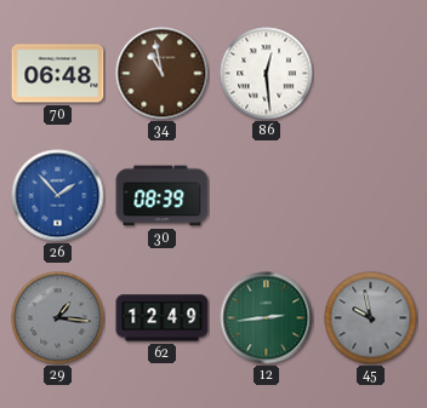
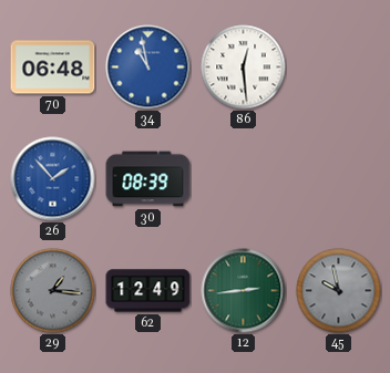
34 dial: brown -> blue
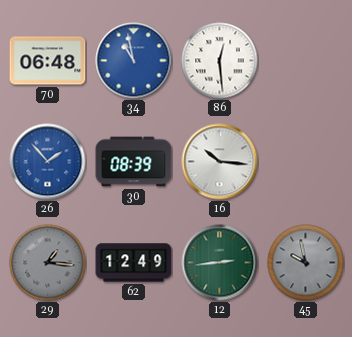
16: none -> 10:16
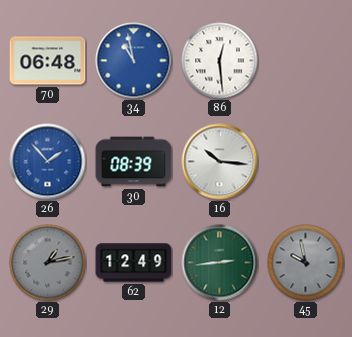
29: 1:16 -> 1:13
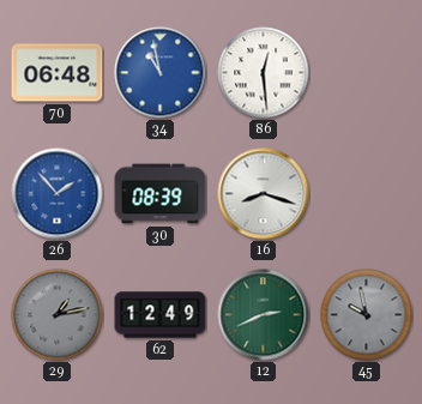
16: 10:16 -> 8:18
12: 2:44 -> 2:41
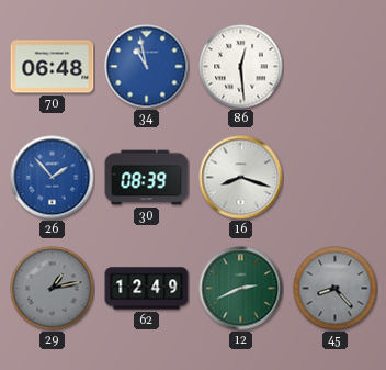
45: 9:58 -> 8:23
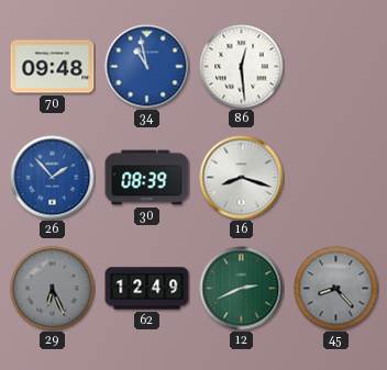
70: 06:48 -> 09:48
29: 1:13 -> 6:26
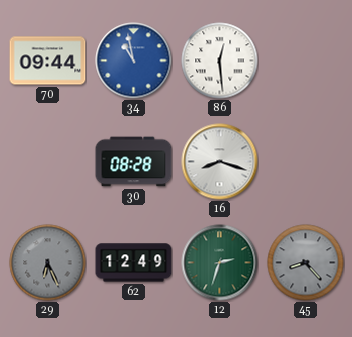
70: 09:48 -> 09:44
26: 1:53 -> none
30: 08:39 -> 08:28
12: 2:41 -> 2:33
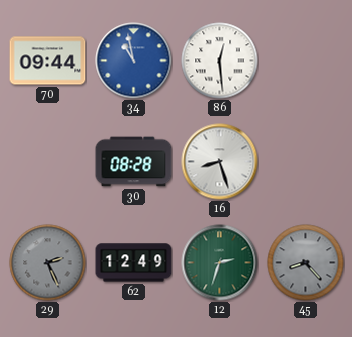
16: 8:18 -> 8:27
29: 6:26 -> 2:26
